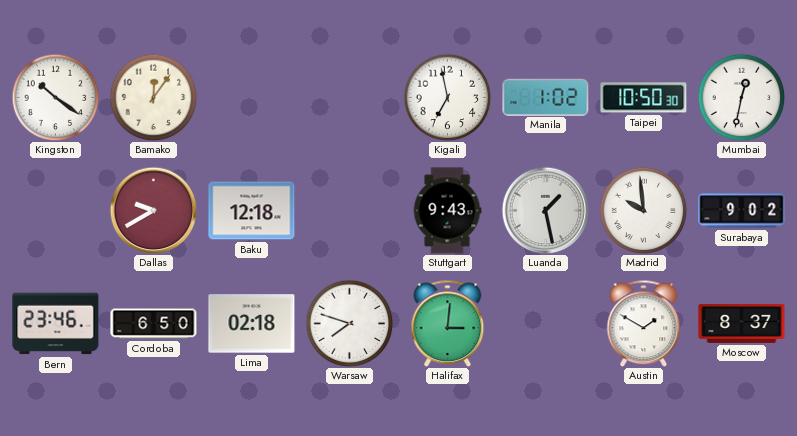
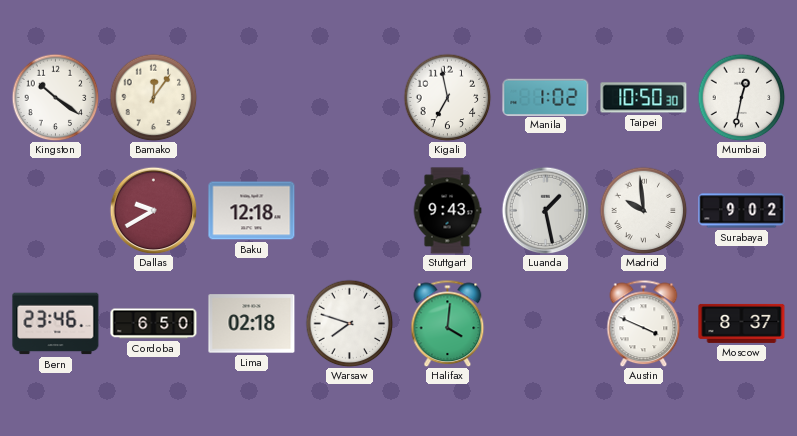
Halifax: 3:01 -> 4:01
Austin: 1:50 -> 3:49
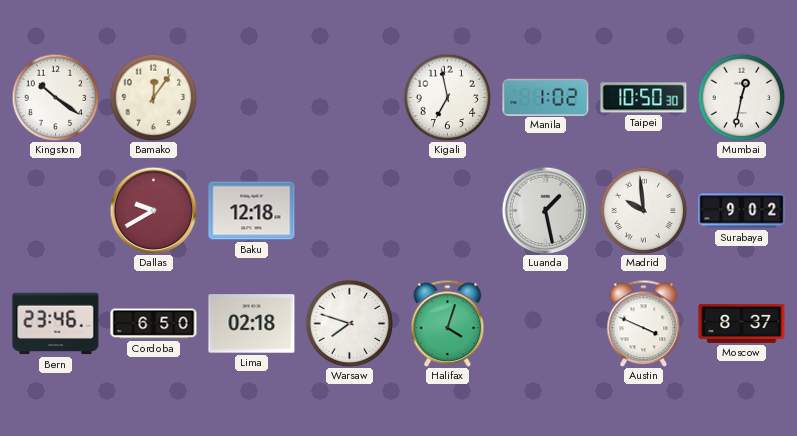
Stuttgart: 9:43 -> none
Halifax: 4:01 -> 4:03
